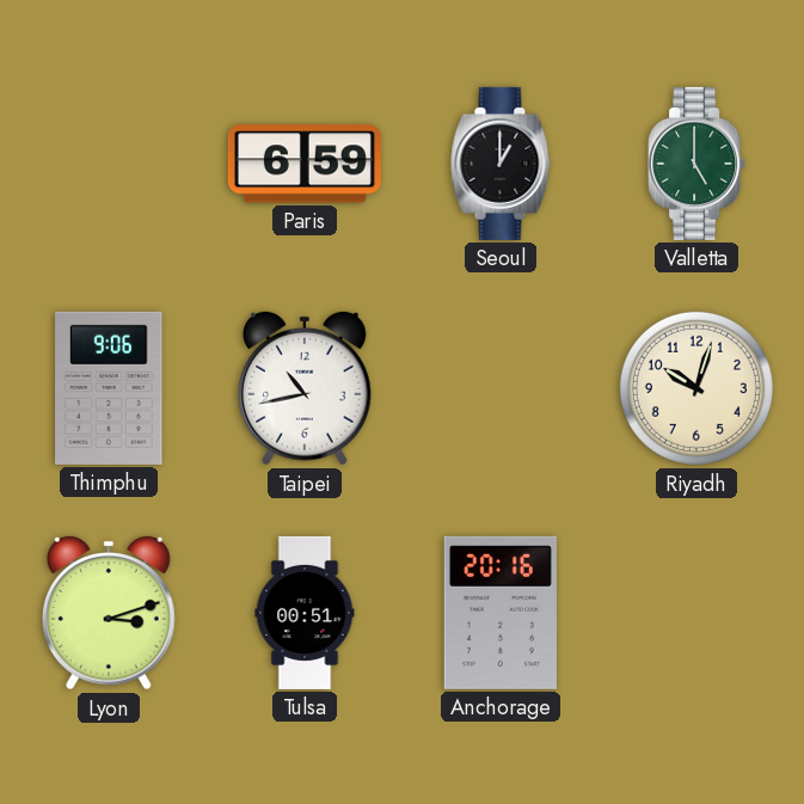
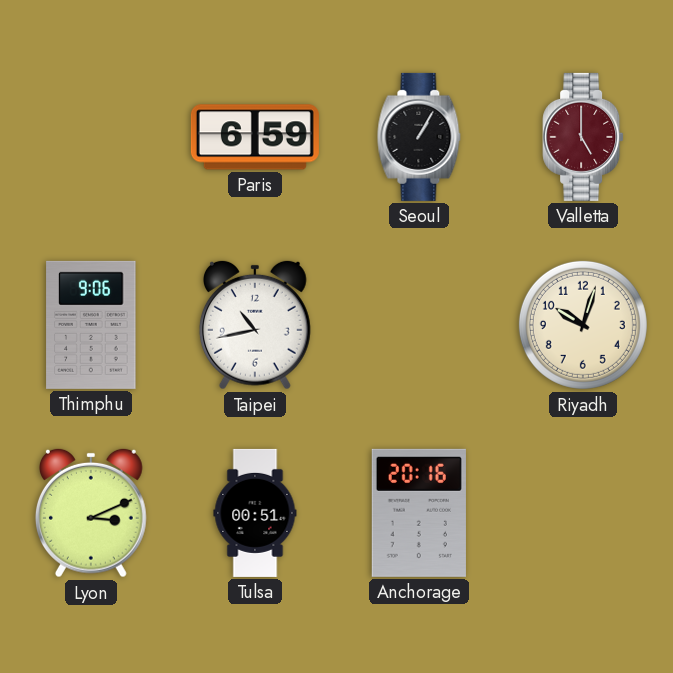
Seoul: 1:00 -> 1:05
Valletta dial: green -> burgundy
Lyon: 3:12 -> 3:11
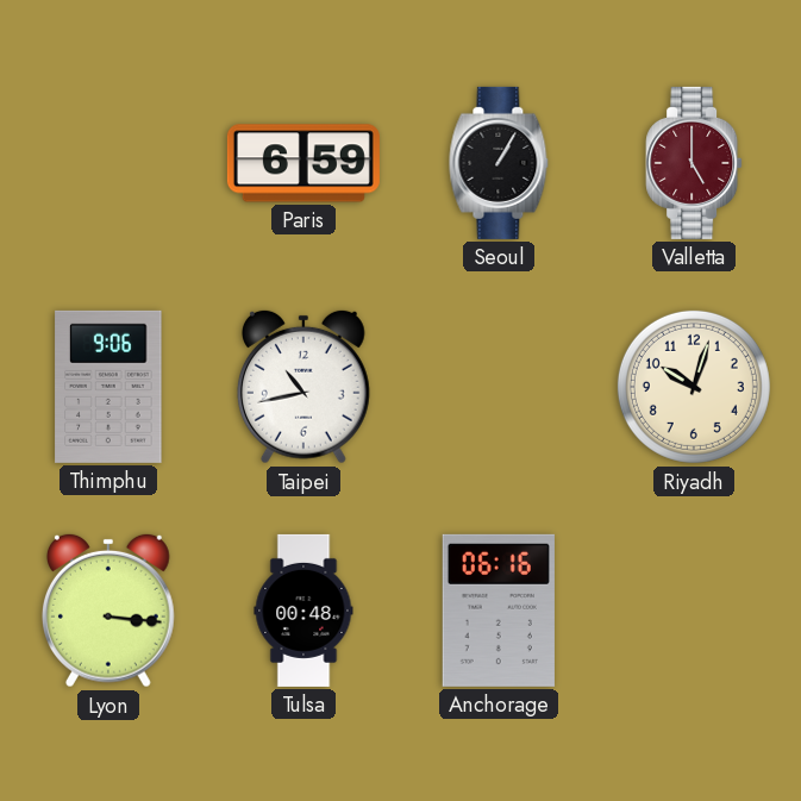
Lyon: 3:11 -> 3:16
Tulsa: 00:51 -> 00:48
Anchorage: 20:16 -> 06:16
